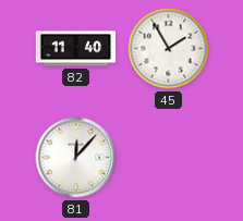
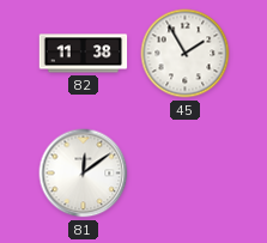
82: 11:40 -> 11:38
81: 12:07 -> 12:09
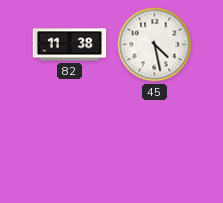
45: 1:55 -> 4:28
81: 12:09 -> none
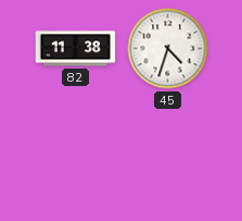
45: 4:28 -> 4:33
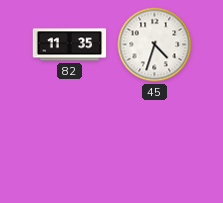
82: 11:38 -> 11:35
